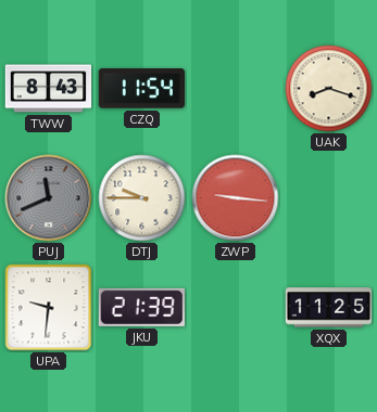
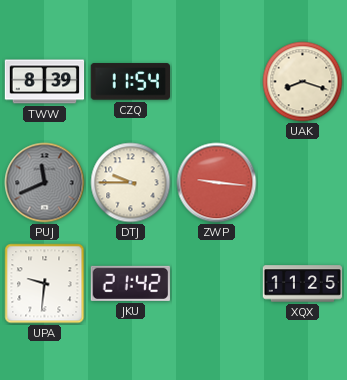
TWW: 8:43 -> 8:39
JKU: 21:39 -> 21:42
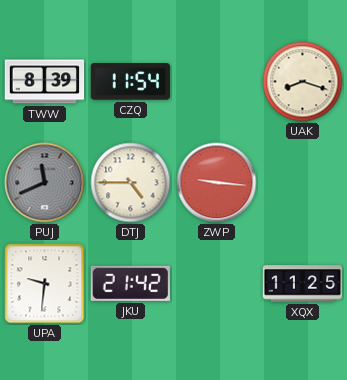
DTJ: 9:45 -> 4:45
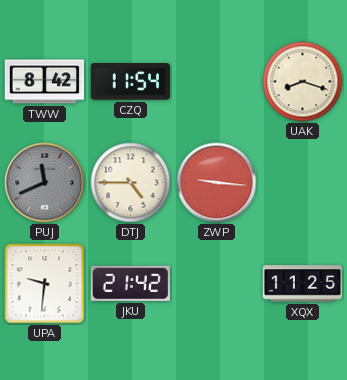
TWW: 8:39 -> 8:42
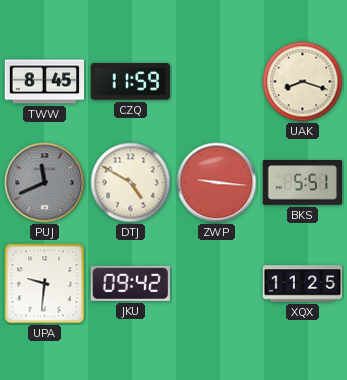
TWW: 8:42 -> 8:45
CZQ: 11:54 -> 11:59
DTJ: 4:45 -> 4:50
BKS: none -> 5:51
JKU: 21:42 -> 09:42
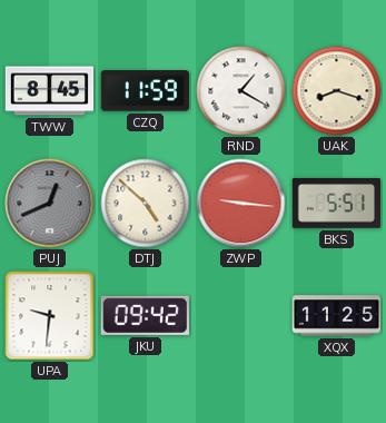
RND: none -> 1:20
PUJ: 11:41 -> 12:41
DTJ: 4:50 -> 4:52
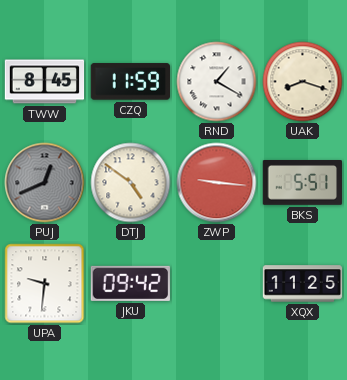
DTJ: 4:52 -> 4:51
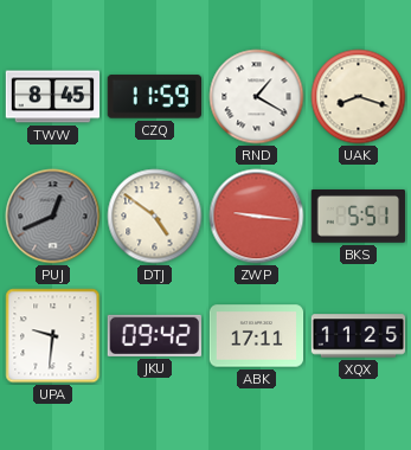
ABK: none -> 17:11
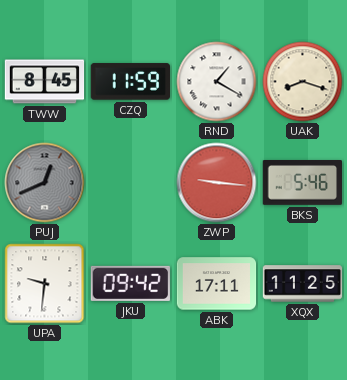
DTJ: 4:51 -> none
BKS: 5:51 -> 5:46
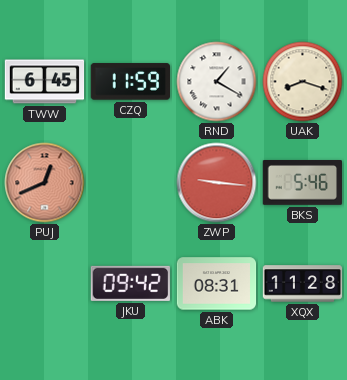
TWW: 8:45 -> 6:45
PUJ dial: grey -> salmon
UPA: 9:31 -> none
ABK: 17:11 -> 08:31
XQX: 11:25 -> 11:28
